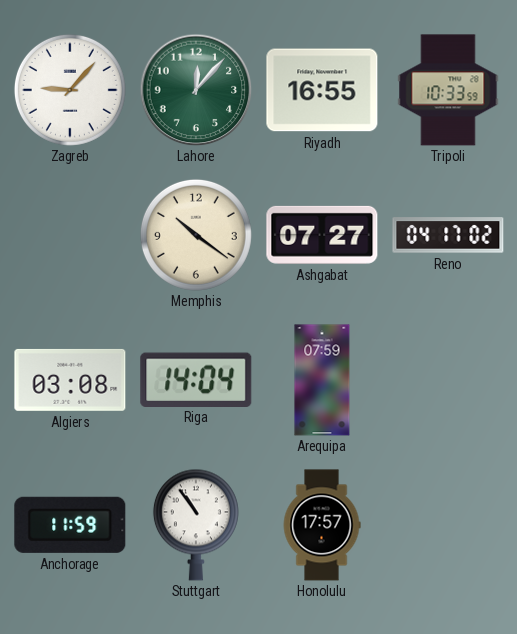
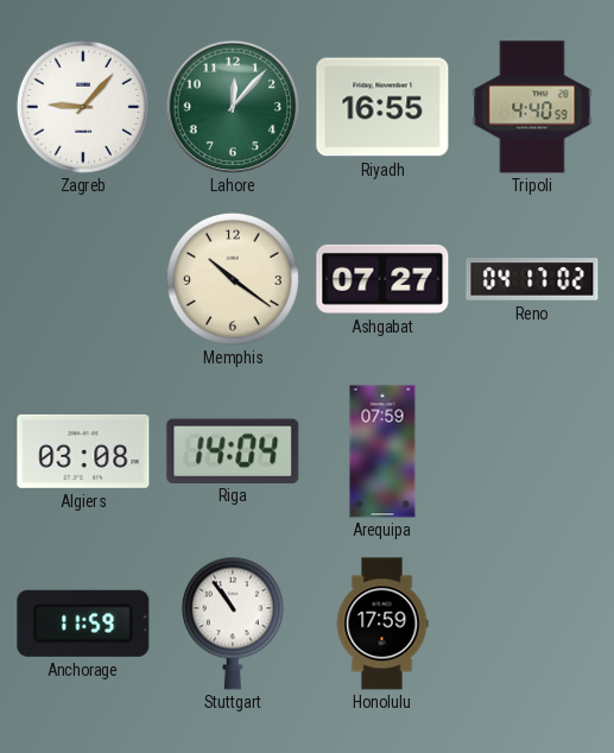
Tripoli: 10:33 -> 4:40
Honolulu: 17:57 -> 17:59
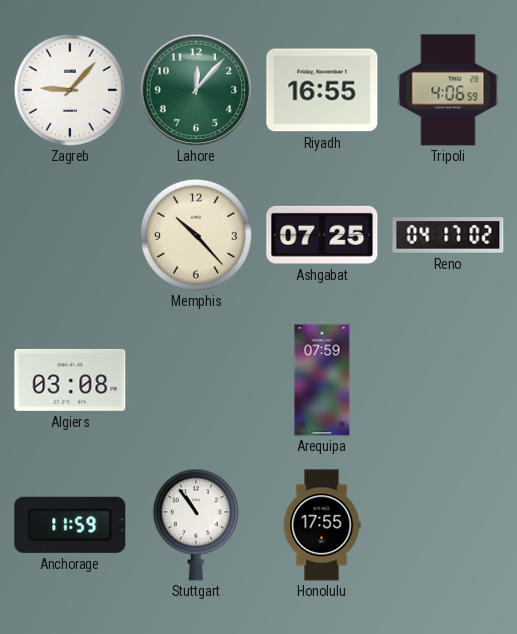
Tripoli: 4:40 -> 4:06
Memphis: 10:21 -> 10:23
Ashgabat: 07:27 -> 07:25
Riga: 14:04 -> none
Honolulu: 17:59 -> 17:55
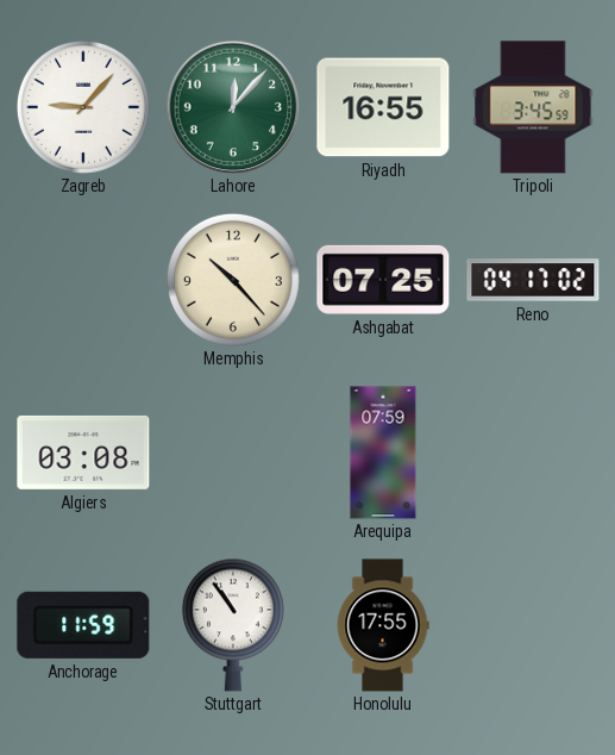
Tripoli: 4:06 -> 3:45
